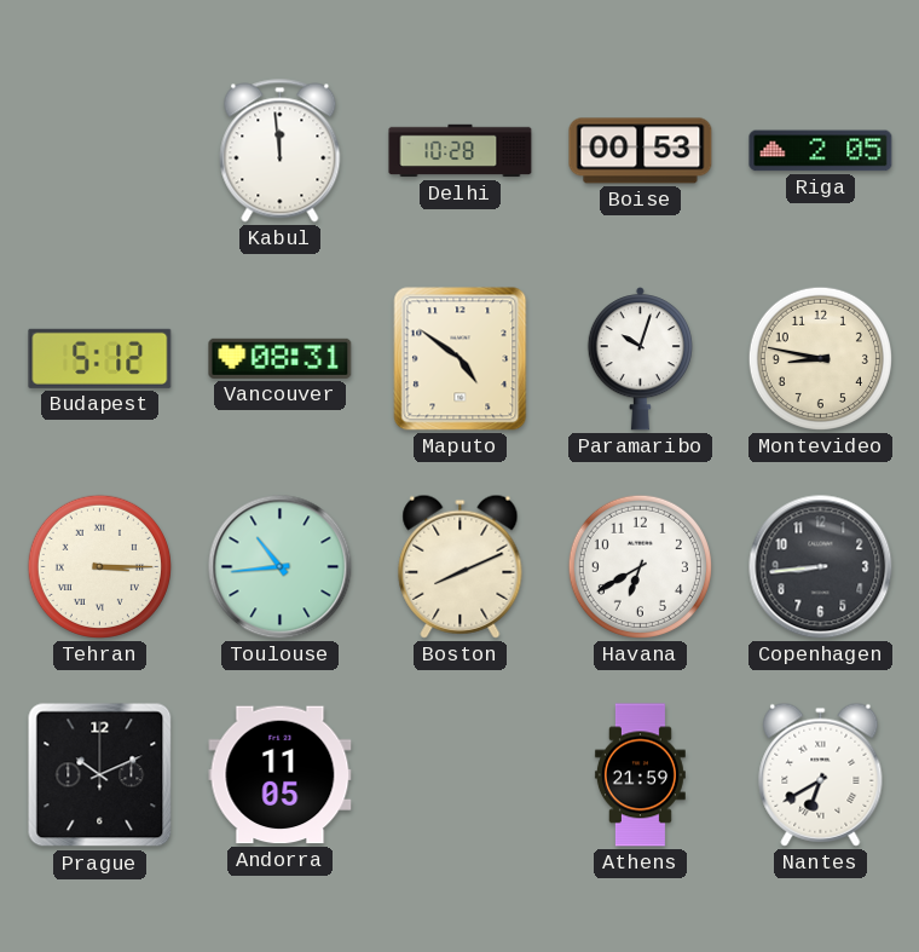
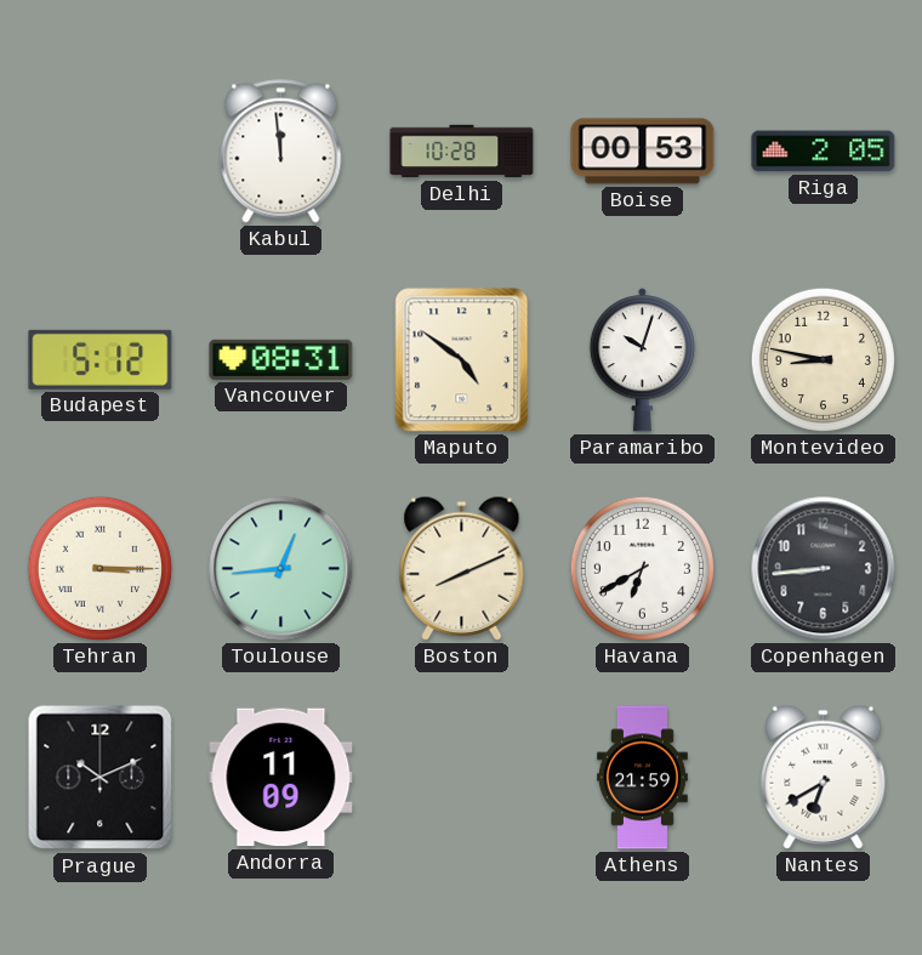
Toulouse: 10:44 -> 12:44
Andorra: 11:05 -> 11:09
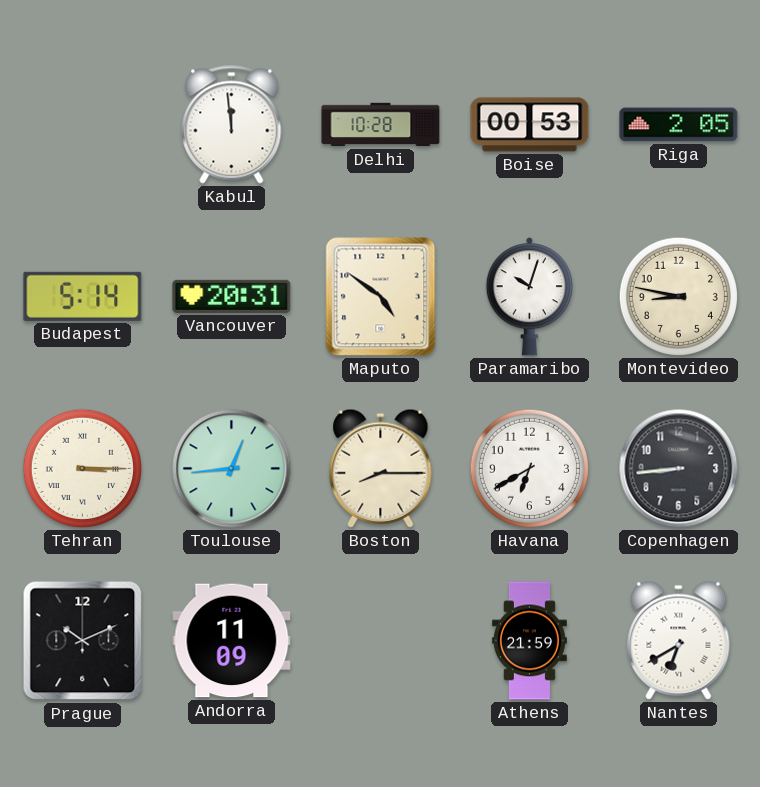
Budapest: 5:12 -> 5:14
Vancouver: 08:31 -> 20:31
Boston: 8:11 -> 8:15
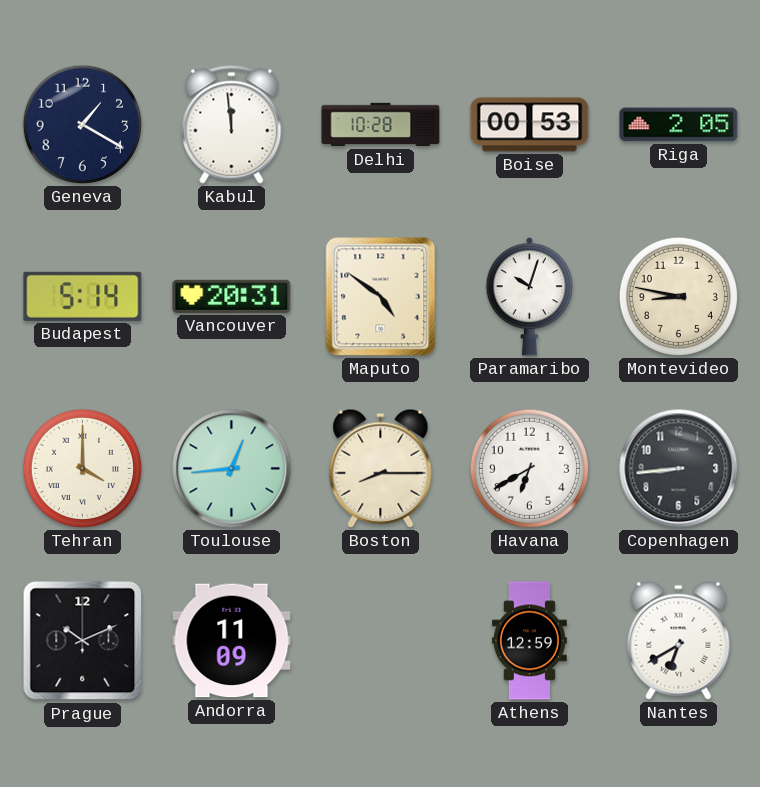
Geneva: none -> 1:20
Tehran: 3:15 -> 4:00
Athens: 21:59 -> 12:59
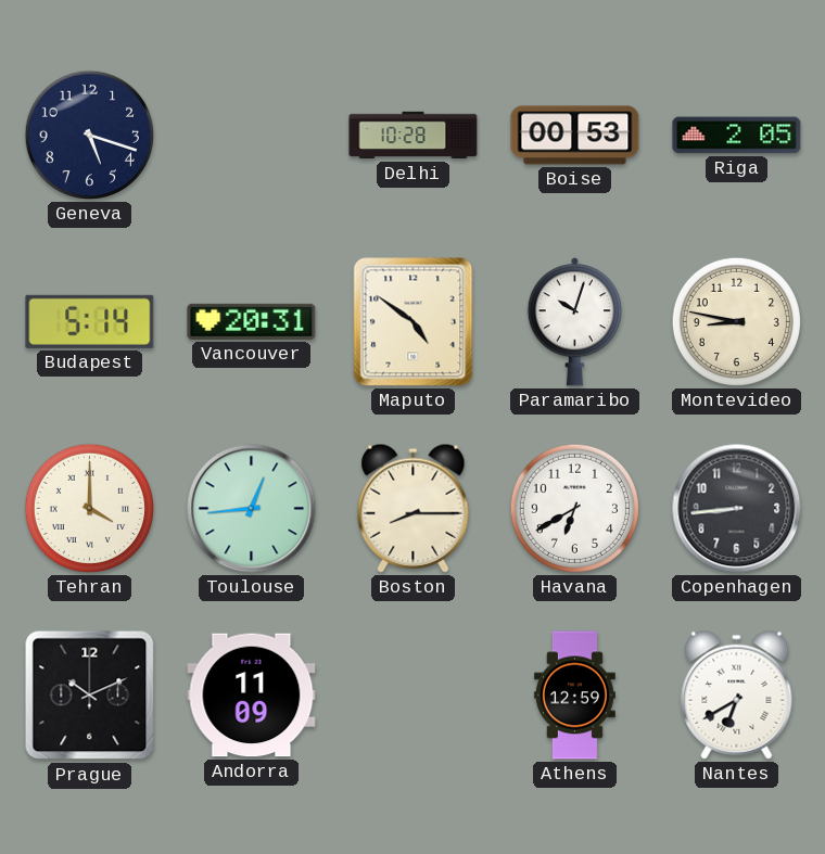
Geneva: 1:20 -> 5:18
Kabul: 11:59 -> none
